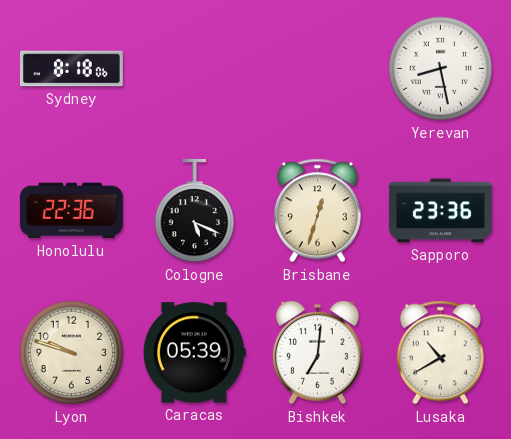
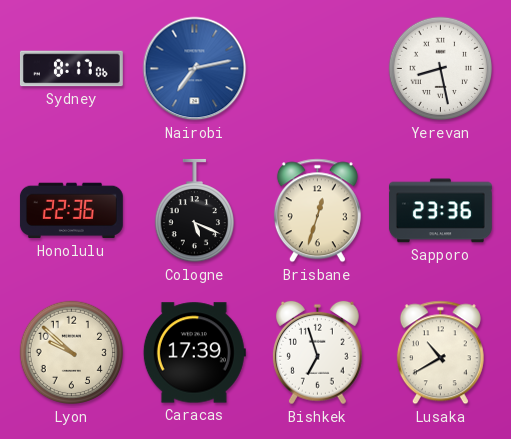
Sydney: 8:18 -> 8:17
Nairobi: none -> 7:13
Lyon: 9:48 -> 9:52
Caracas: 05:39 -> 17:39
Bishkek: 7:01 -> 6:57
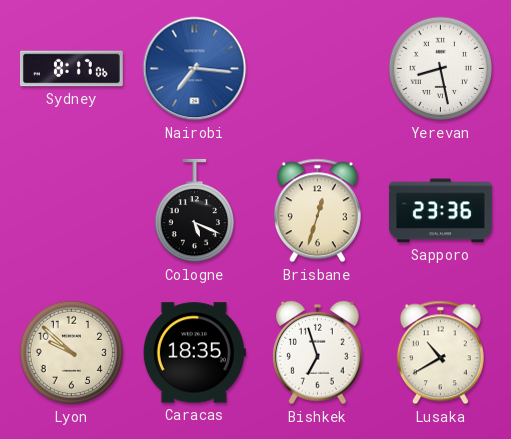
Nairobi: 7:13 -> 7:16
Honolulu: 22:36 -> none
Caracas: 17:39 -> 18:35
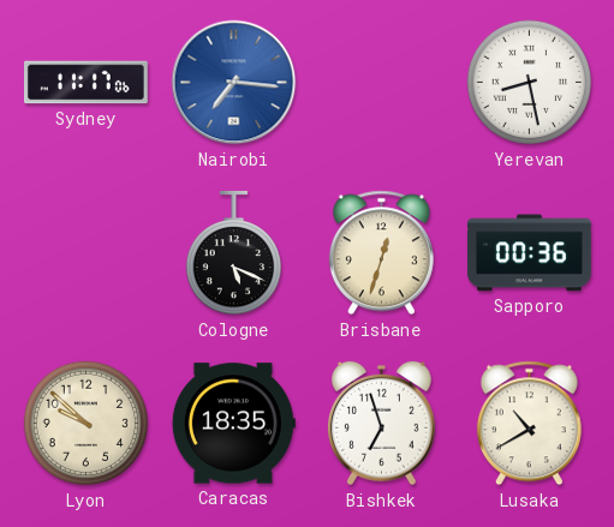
Sydney: 8:17 -> 11:17
Sapporo: 23:36 -> 00:36
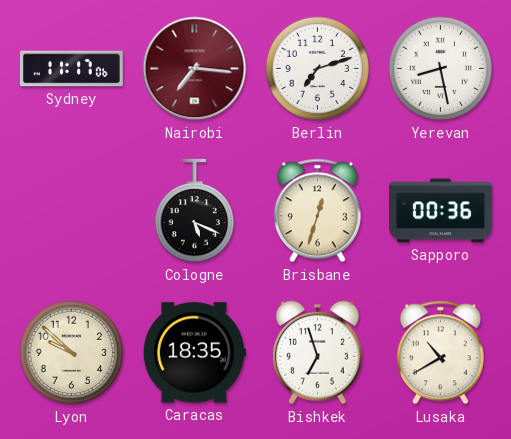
Nairobi dial: blue -> burgundy
Berlin: none -> 7:12
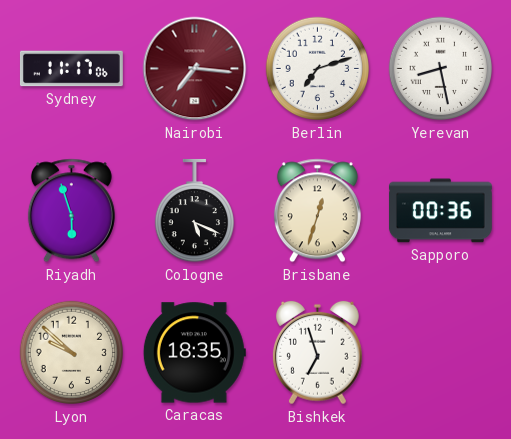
Riyadh: none -> 5:57
Lusaka: 10:40 -> none
